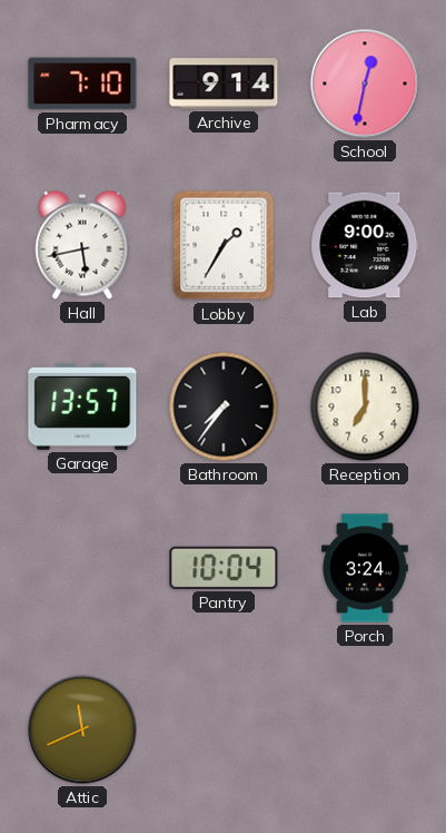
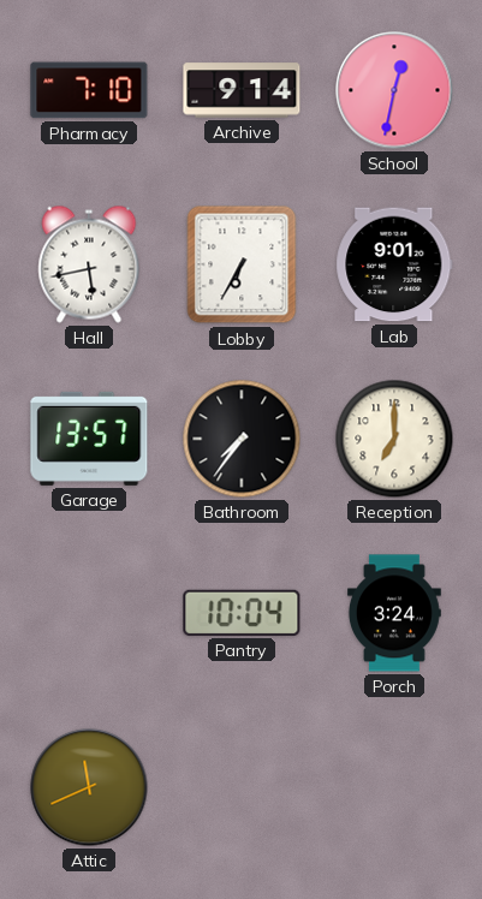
Lobby: 1:35 -> 6:35
Lab: 9:00 -> 9:01
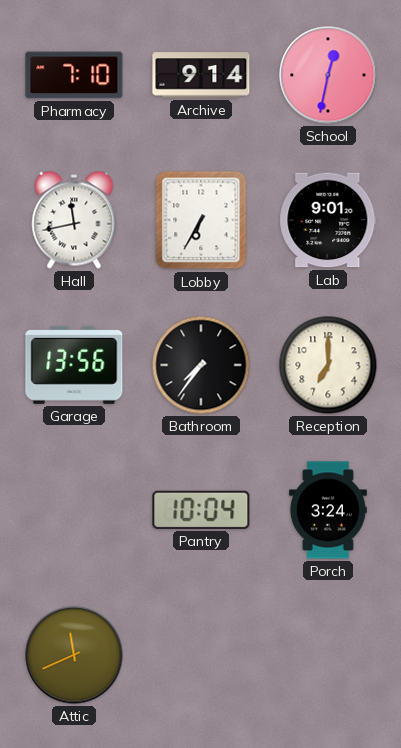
Hall: 5:43 -> 11:43
Garage: 13:57 -> 13:56
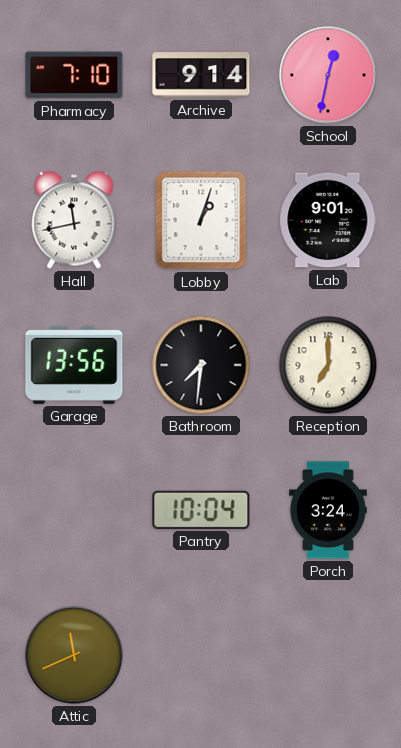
Lobby: 6:35 -> 1:03
Bathroom: 7:36 -> 7:31
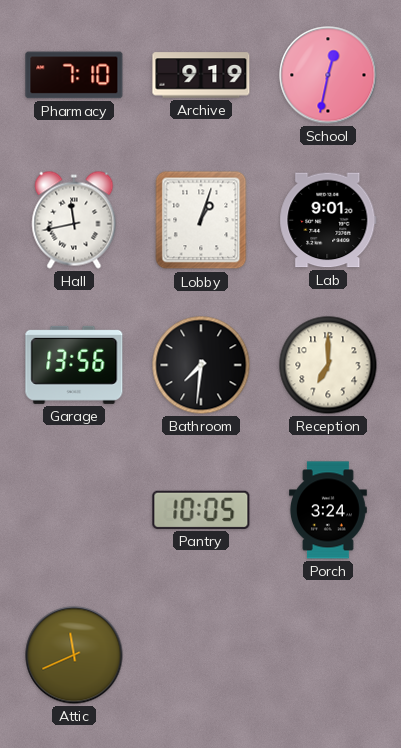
Archive: 9:14 -> 9:19
Pantry: 10:04 -> 10:05
